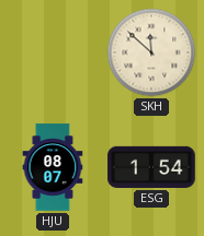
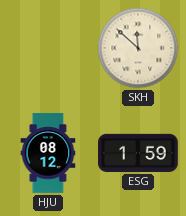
HJU: 08:07 -> 08:12
ESG: 1:54 -> 1:59
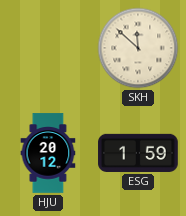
HJU: 08:12 -> 20:12
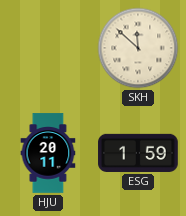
HJU: 20:12 -> 20:11
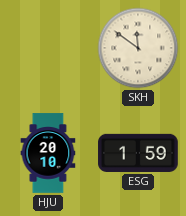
SKH: 11:52 -> 11:51
HJU: 20:11 -> 20:10
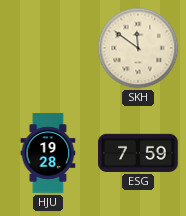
HJU: 20:10 -> 19:28
ESG: 1:59 -> 7:59
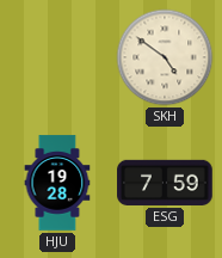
SKH: 11:51 -> 4:51
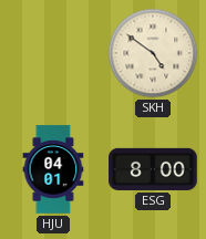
HJU: 19:28 -> 04:01
ESG: 7:59 -> 8:00
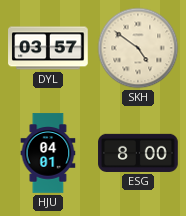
DYL: none -> 03:57
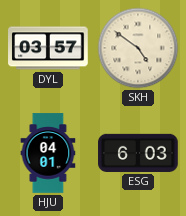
ESG: 8:00 -> 6:03
